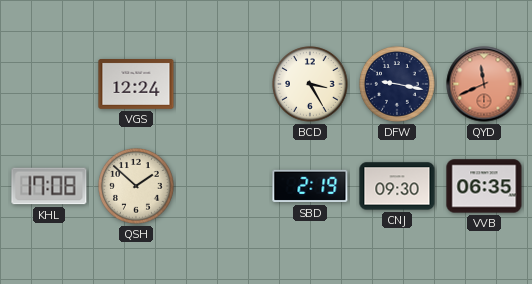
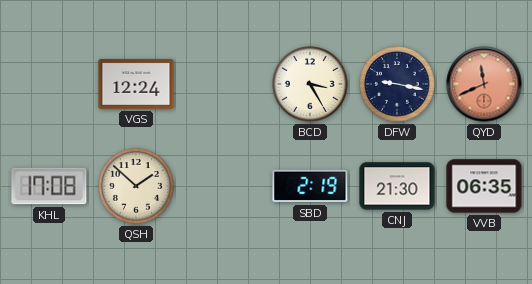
CNJ: 09:30 -> 21:30
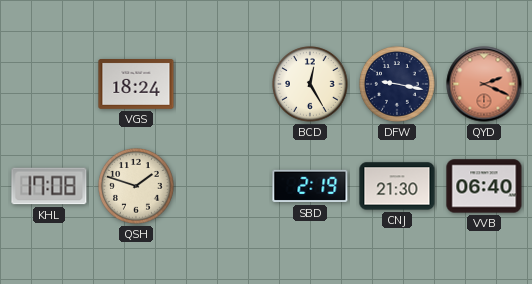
VGS: 12:24 -> 18:24
BCD: 3:25 -> 12:25
QYD: 11:41 -> 2:19
QSH: 1:52 -> 1:48
VVB: 06:35 -> 06:40
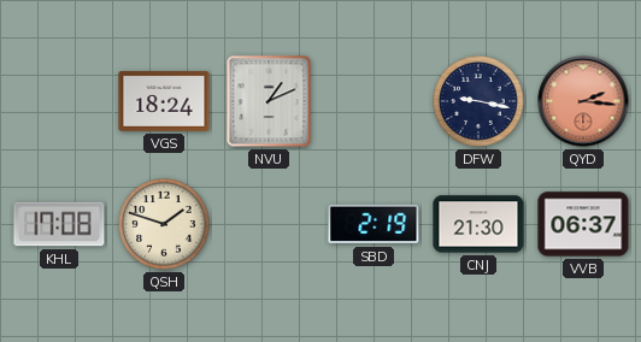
NVU: none -> 1:11
BCD: 12:25 -> none
QYD: 2:19 -> 2:16
VVB: 06:40 -> 06:37
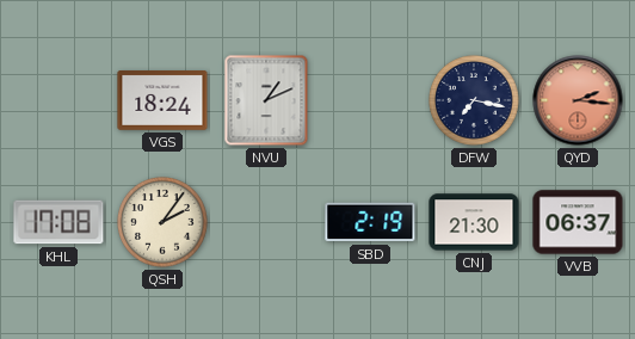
DFW: 9:17 -> 7:17
QSH: 1:48 -> 2:06
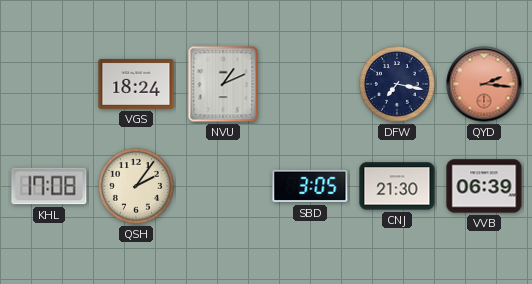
SBD: 2:19 -> 3:05
VVB: 06:37 -> 06:39
